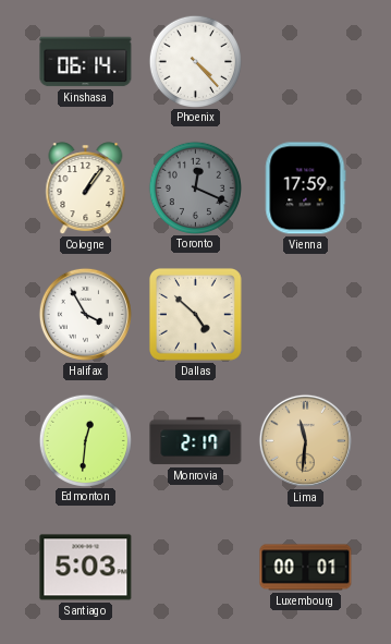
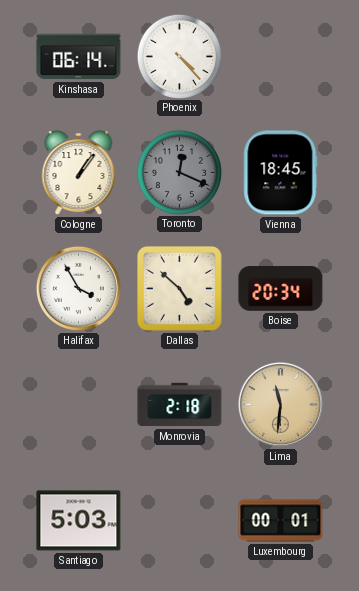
Vienna: 17:59 -> 18:45
Boise: none -> 20:34
Edmonton: 12:31 -> none
Monrovia: 2:17 -> 2:18
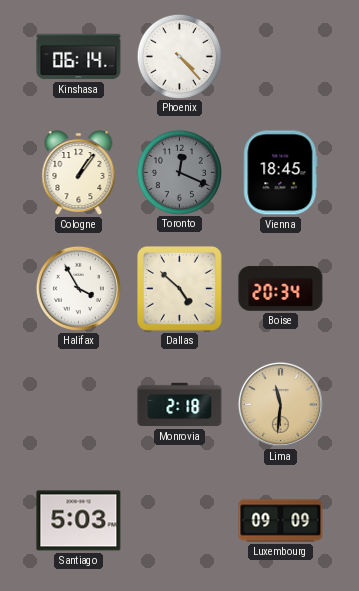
Luxembourg: 00:01 -> 09:09
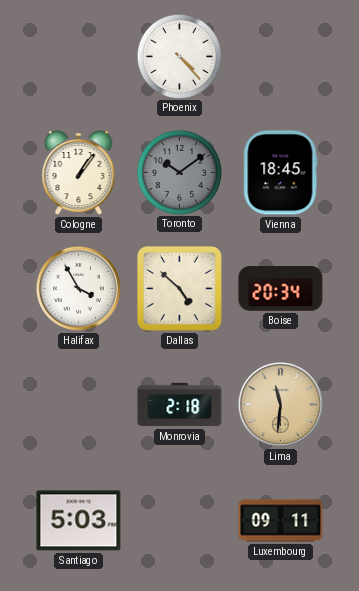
Kinshasa: 06:14 -> none
Toronto: 12:19 -> 10:09
Luxembourg: 09:09 -> 09:11
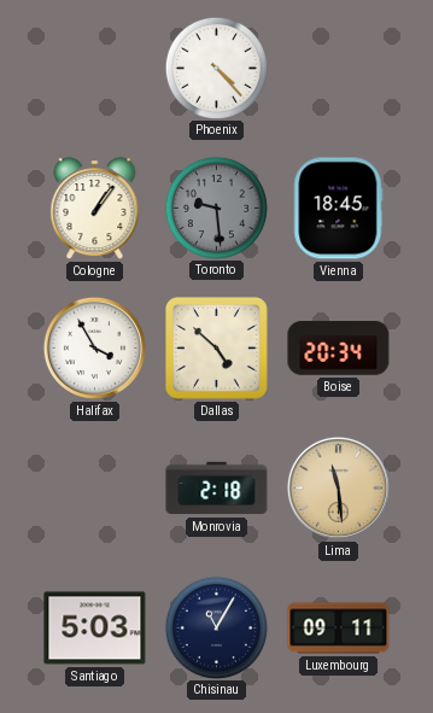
Toronto: 10:09 -> 9:29
Lima: 11:31 -> 11:29
Chisinau: none -> 11:05
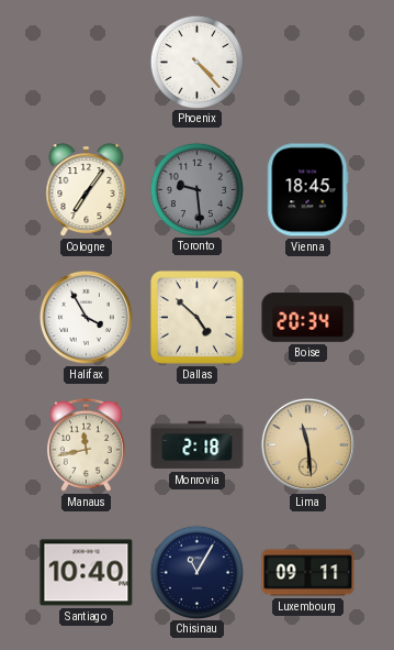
Cologne: 1:06 -> 7:06
Manaus: none -> 11:43
Santiago: 5:03 -> 10:40
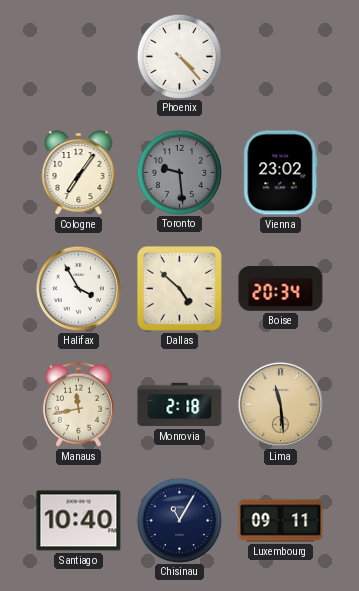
Vienna: 18:45 -> 23:02
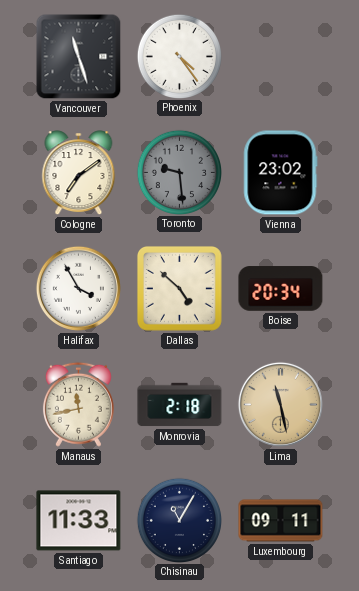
Vancouver: none -> 11:27
Phoenix: 4:23 -> 4:24
Cologne: 7:06 -> 7:09
Lima: 11:29 -> 11:28
Santiago: 10:40 -> 11:33
